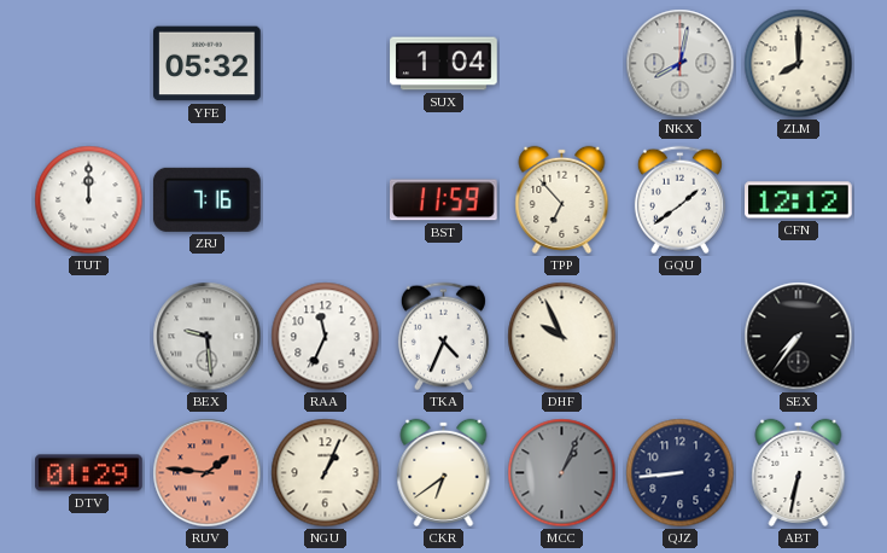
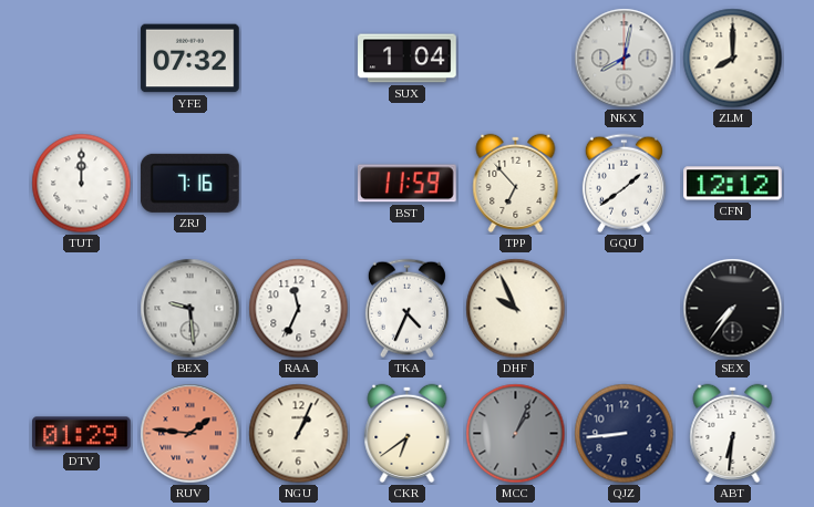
YFE: 05:32 -> 07:32
ABT: 6:32 -> 6:31
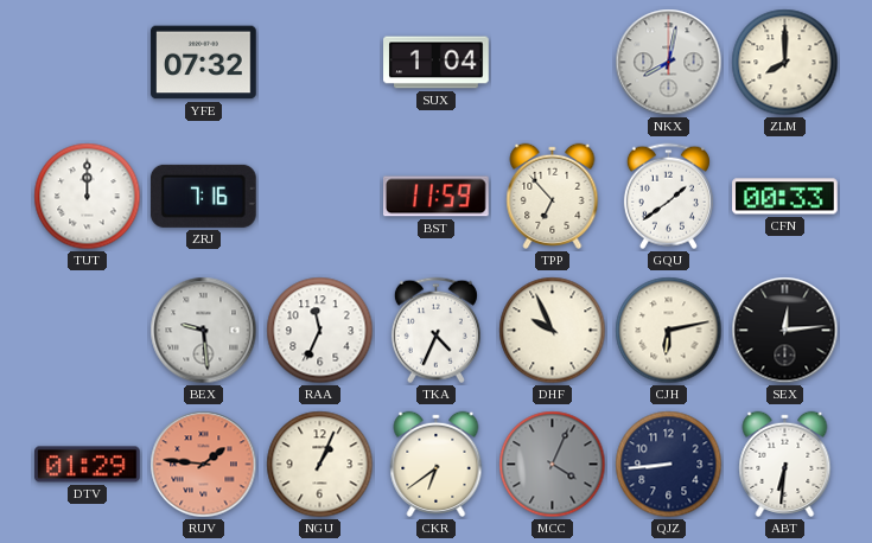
CFN: 12:12 -> 00:33
CJH: none -> 6:13
SEX: 7:36 -> 12:14
MCC: 1:04 -> 4:04
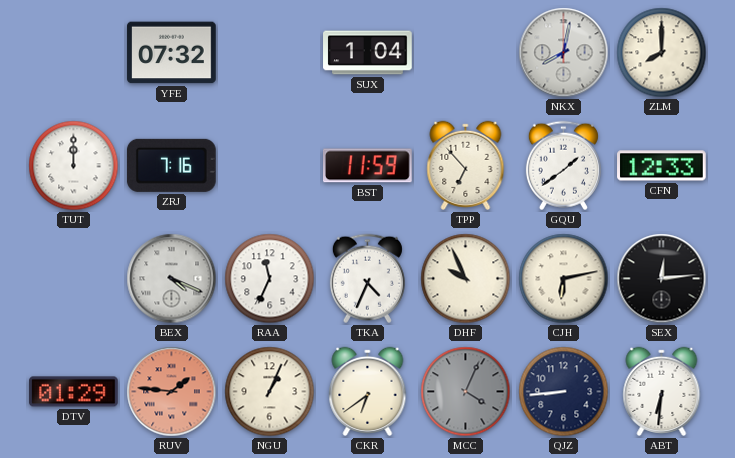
CFN: 00:33 -> 12:33
BEX: 9:29 -> 4:19
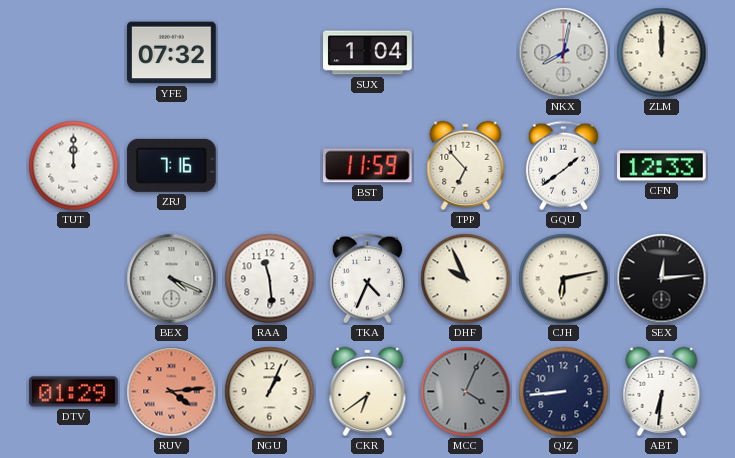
ZLM: 8:00 -> 12:00
RAA: 11:34 -> 11:29
RUV: 1:46 -> 4:14
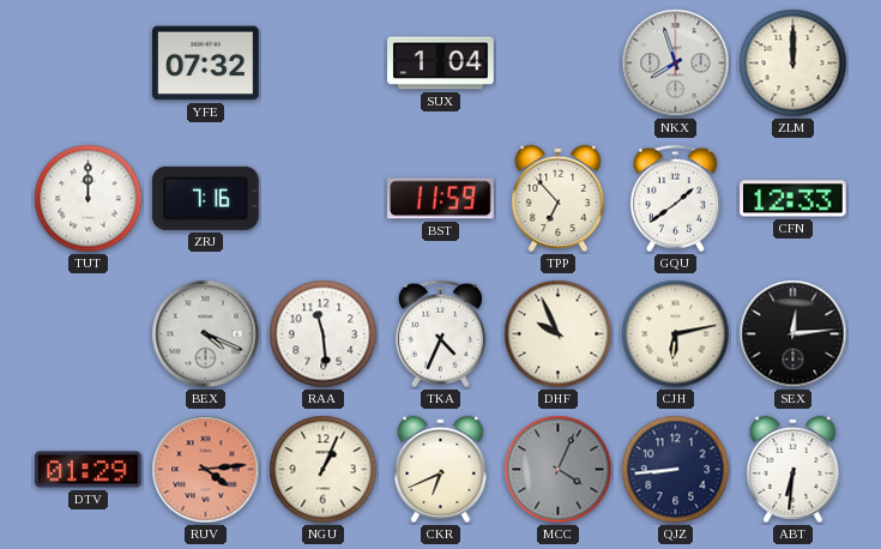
NKX: 8:02 -> 7:57
CKR: 6:39 -> 6:41
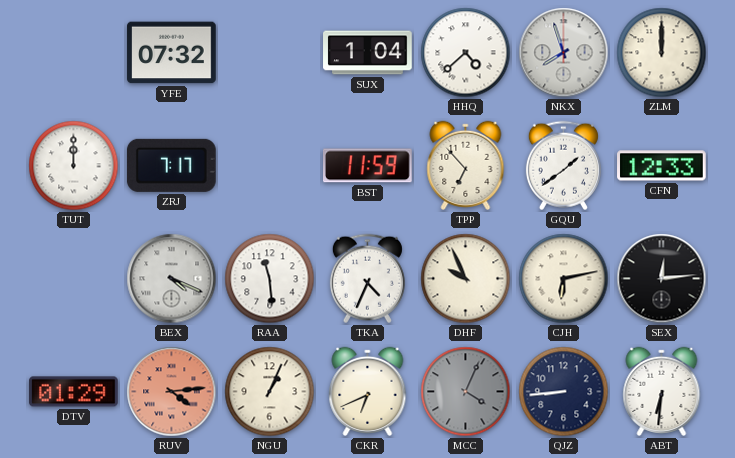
HHQ: none -> 4:38
ZRJ: 7:16 -> 7:17
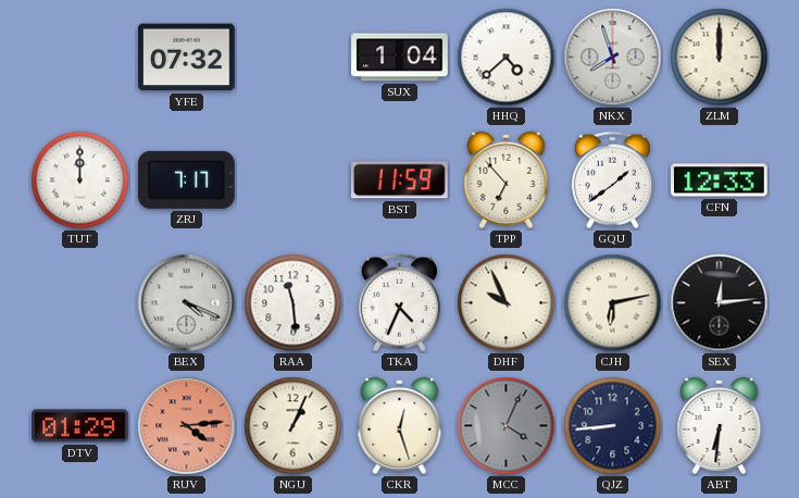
CKR: 6:41 -> 12:27
